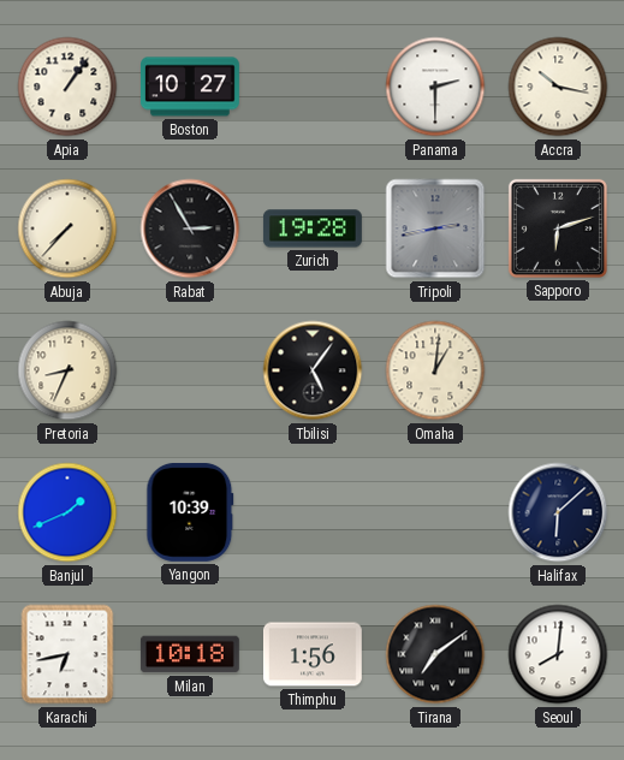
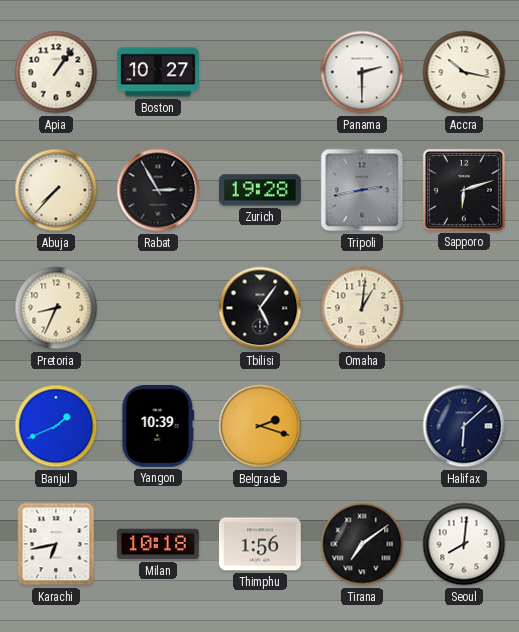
Belgrade: none -> 2:18
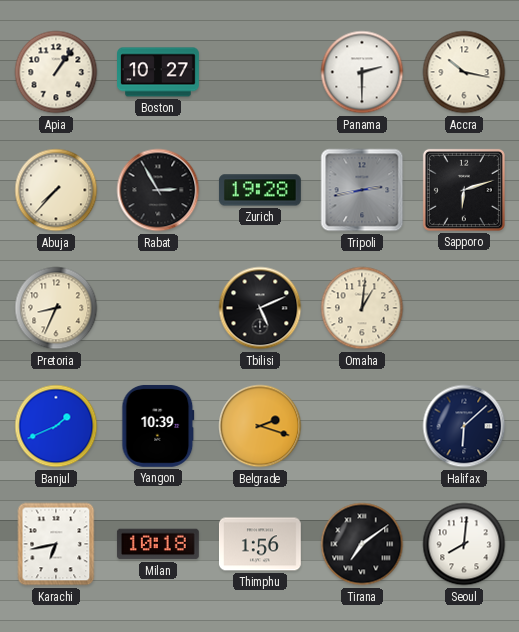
Tbilisi: 5:06 -> 5:11
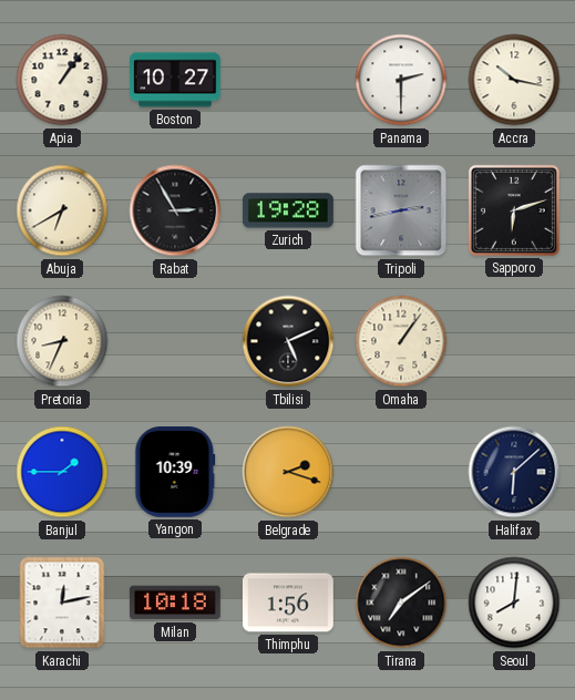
Abuja: 7:37 -> 6:40
Omaha: 1:01 -> 1:06
Banjul: 1:41 -> 1:45
Karachi: 6:43 -> 12:13
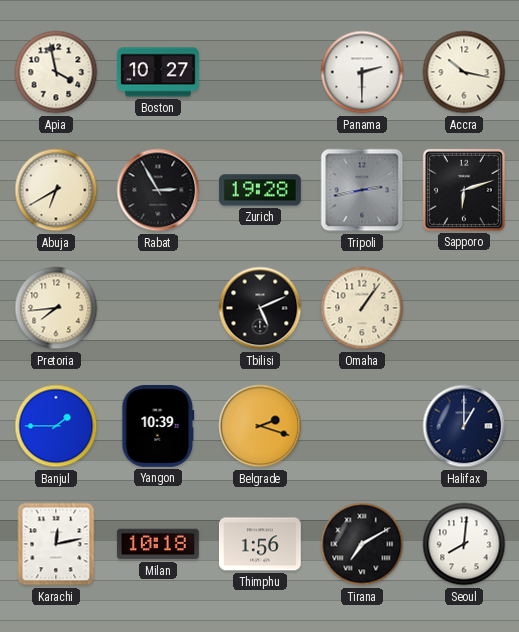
Apia: 1:06 -> 3:58
Pretoria: 8:34 -> 7:44
Halifax: 6:08 -> 1:00
Tirana: 7:09 -> 7:10
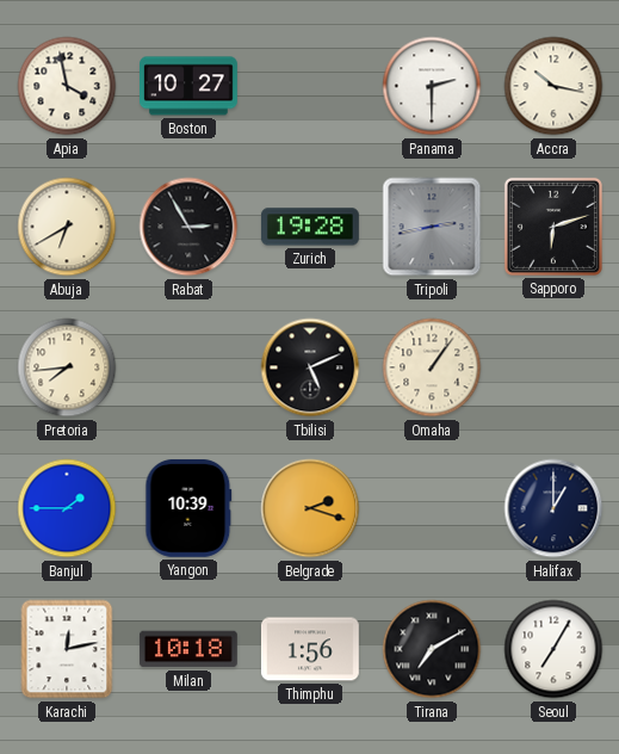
Seoul: 8:01 -> 7:05
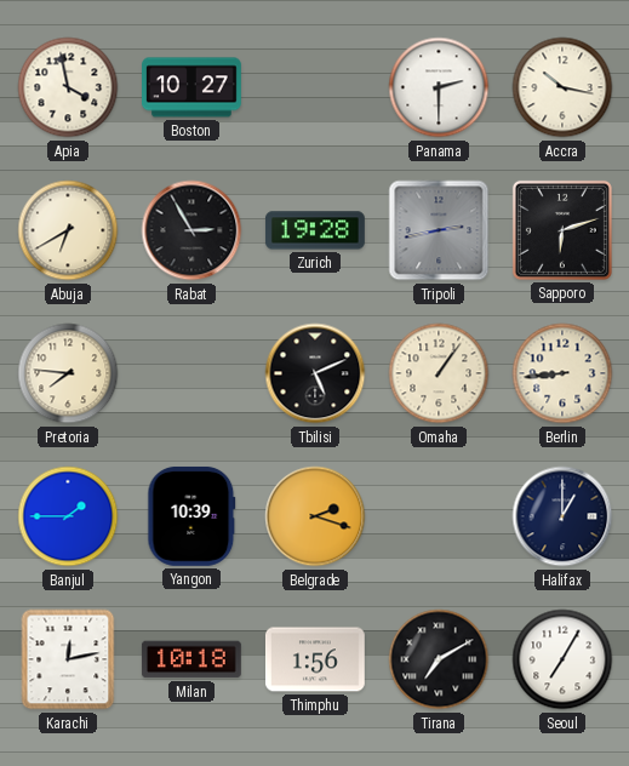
Pretoria: 7:44 -> 7:46
Berlin: none -> 8:44
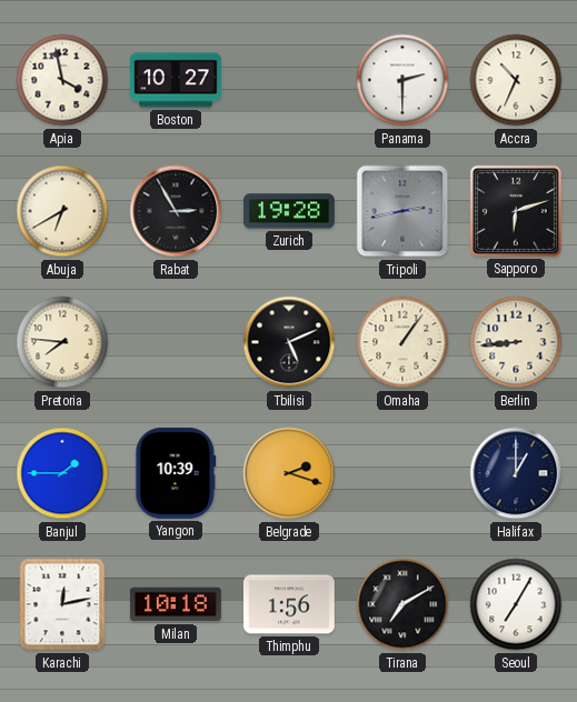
Accra: 10:17 -> 10:34
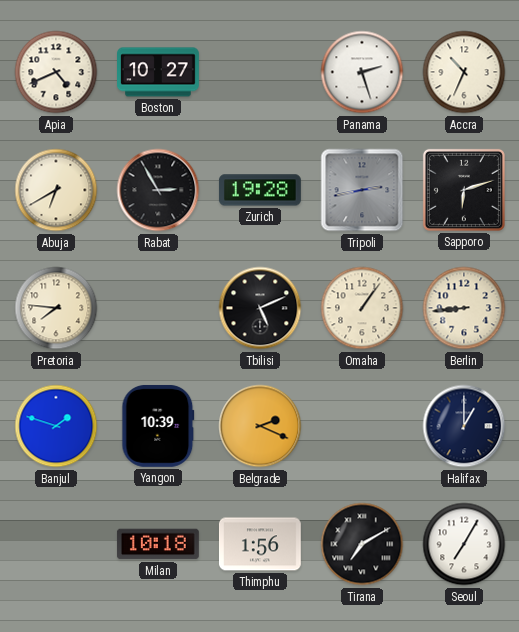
Apia: 3:58 -> 4:41
Panama: 2:30 -> 2:27
Banjul: 1:45 -> 1:48
Belgrade: 2:18 -> 2:19
Karachi: 12:13 -> none
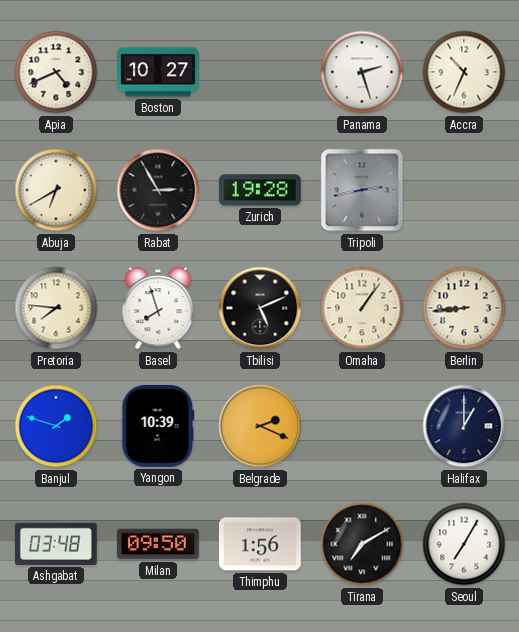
Sapporo: 6:12 -> none
Basel: none -> 7:57
Ashgabat: none -> 03:48
Milan: 10:18 -> 09:50
